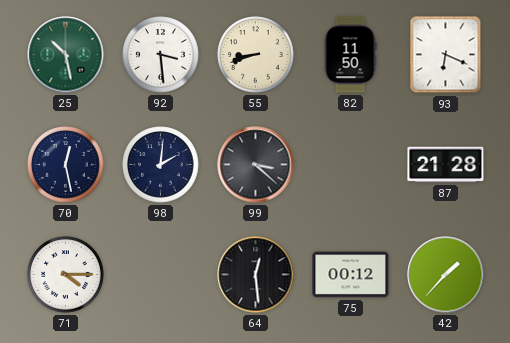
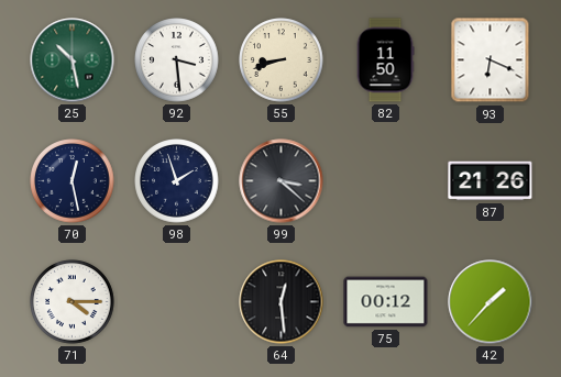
98: 2:01 -> 1:57
87: 21:28 -> 21:26
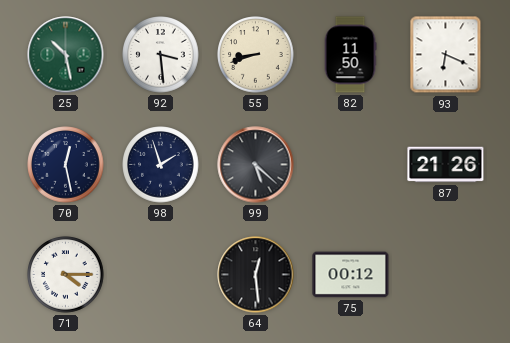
99: 3:22 -> 5:22
42: 1:37 -> none
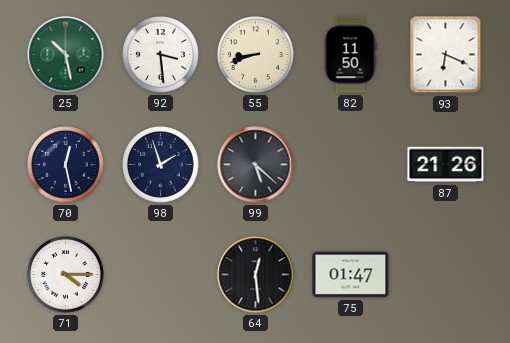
75: 00:12 -> 01:47
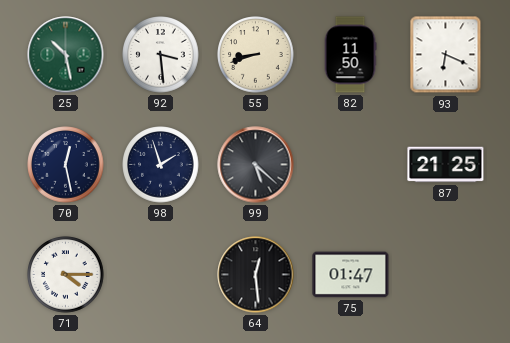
87: 21:26 -> 21:25
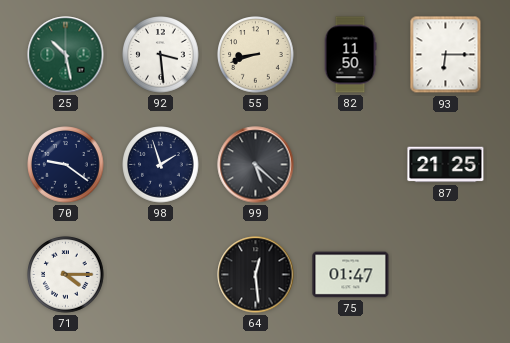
93: 6:19 -> 6:15
70: 12:28 -> 9:21
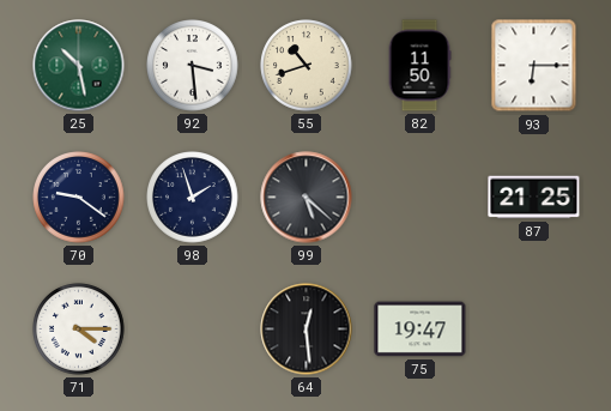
55: 8:42 -> 10:42
75: 01:47 -> 19:47
